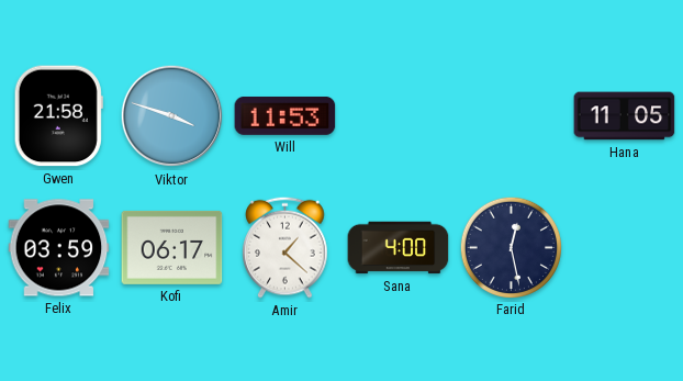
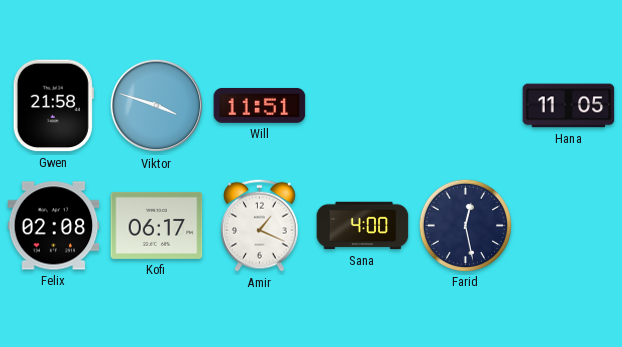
Will: 11:53 -> 11:51
Felix: 03:59 -> 02:08
Amir: 1:22 -> 1:19
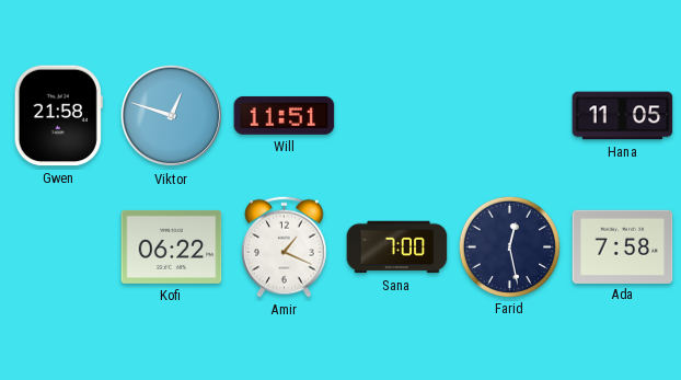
Viktor: 3:48 -> 12:48
Felix: 02:08 -> none
Kofi: 06:17 -> 06:22
Sana: 4:00 -> 7:00
Ada: none -> 7:58
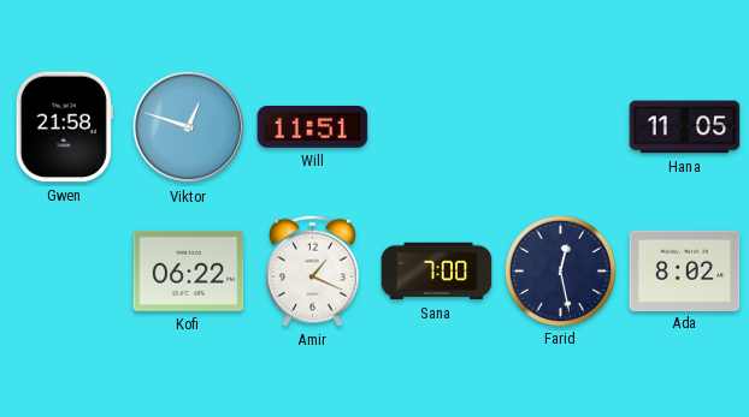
Ada: 7:58 -> 8:02
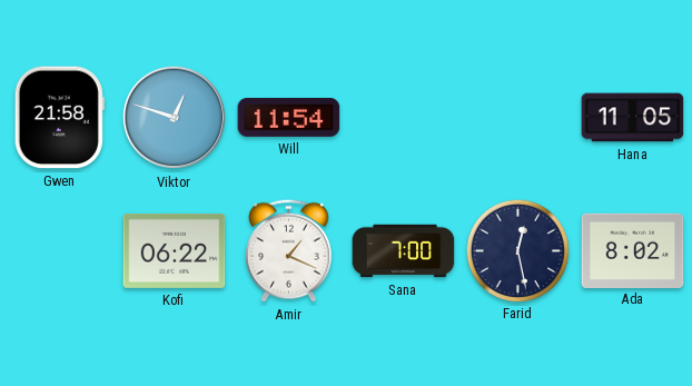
Will: 11:51 -> 11:54
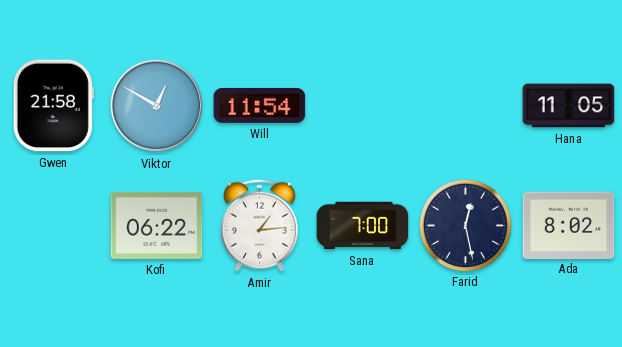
Viktor: 12:48 -> 12:50
Amir: 1:19 -> 1:14
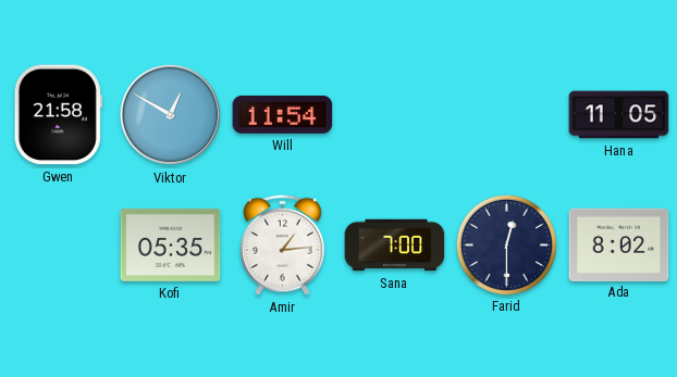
Kofi: 06:22 -> 05:35
Farid: 12:28 -> 12:30
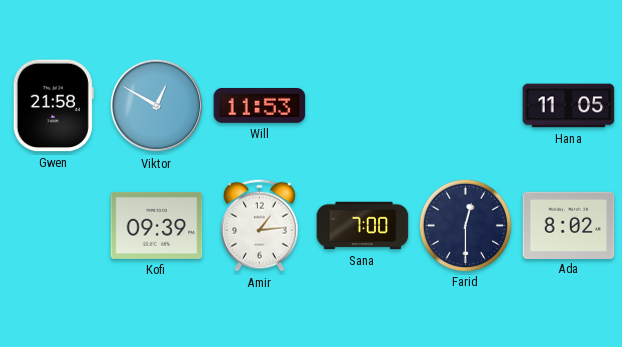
Will: 11:54 -> 11:53
Kofi: 05:35 -> 09:39
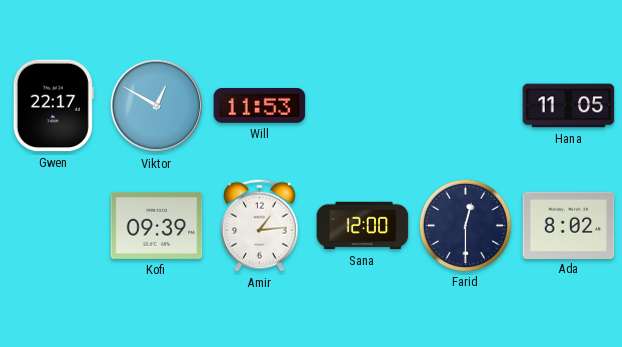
Gwen: 21:58 -> 22:17
Sana: 7:00 -> 12:00
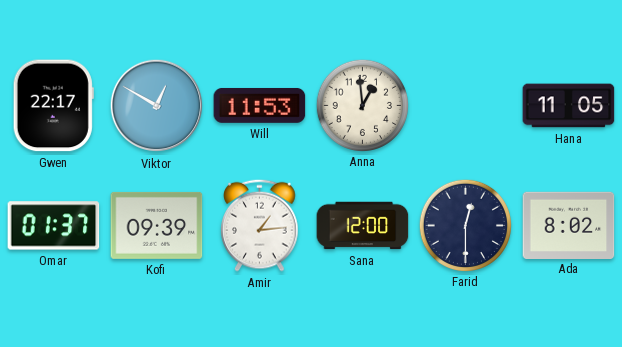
Anna: none -> 12:59
Omar: none -> 01:37
